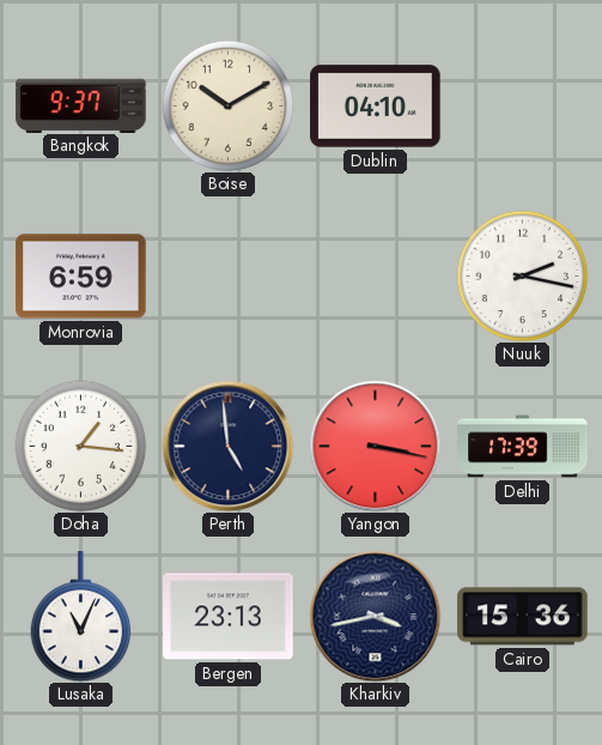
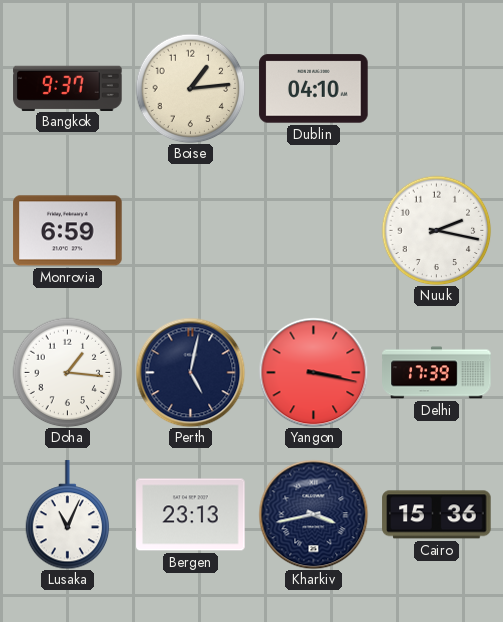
Boise: 10:10 -> 1:14
Perth: 4:59 -> 5:02
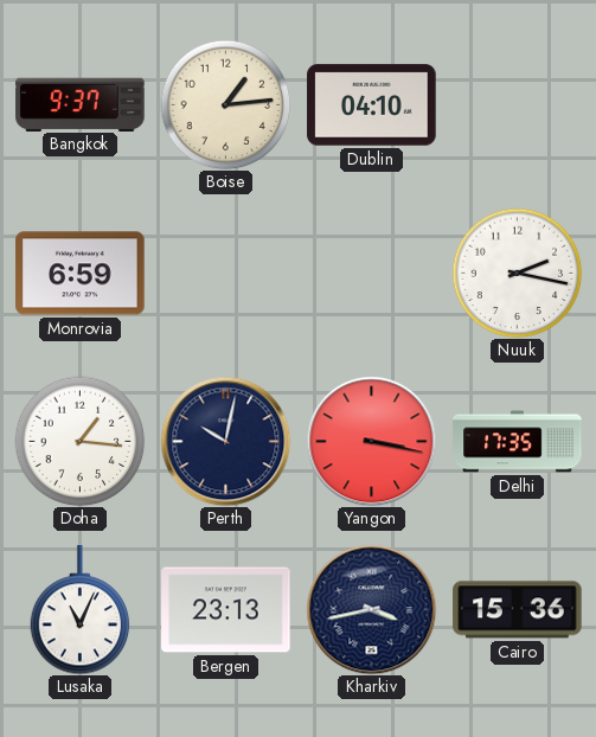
Perth: 5:02 -> 10:02
Delhi: 17:39 -> 17:35
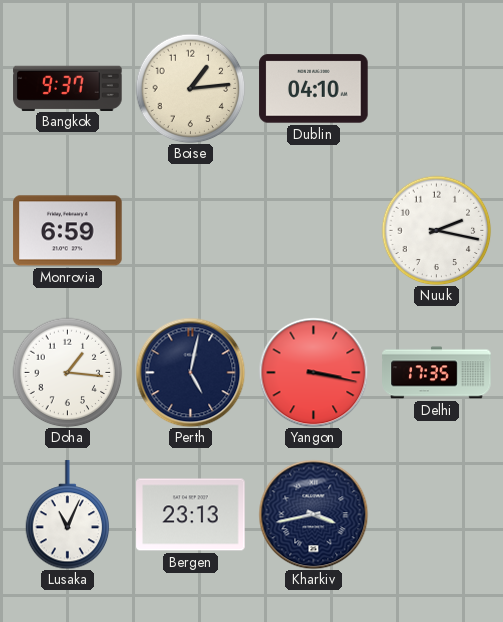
Perth: 10:02 -> 5:02
Cairo: 15:36 -> none
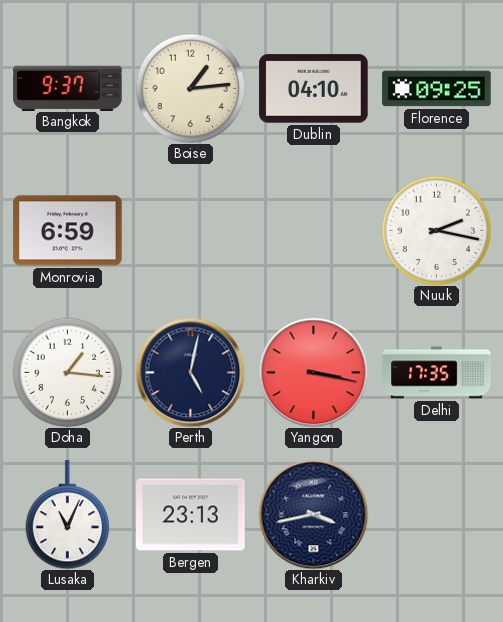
Florence: none -> 09:25
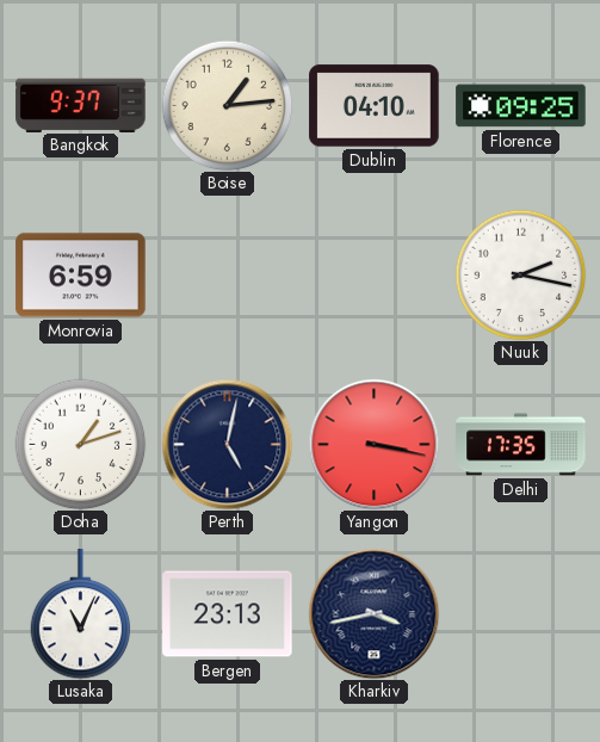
Doha: 1:16 -> 1:12
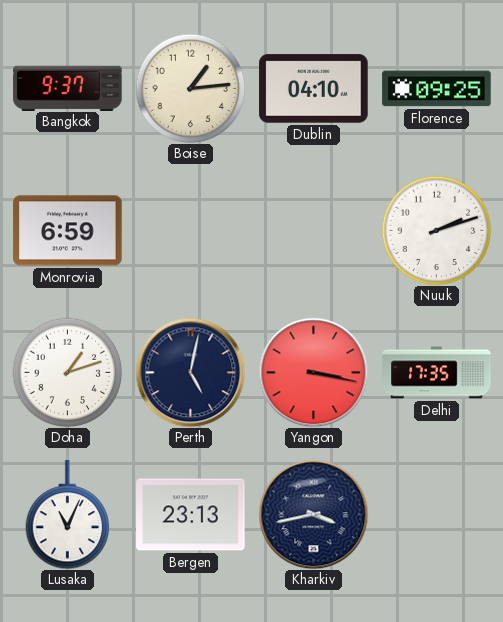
Nuuk: 2:17 -> 2:12
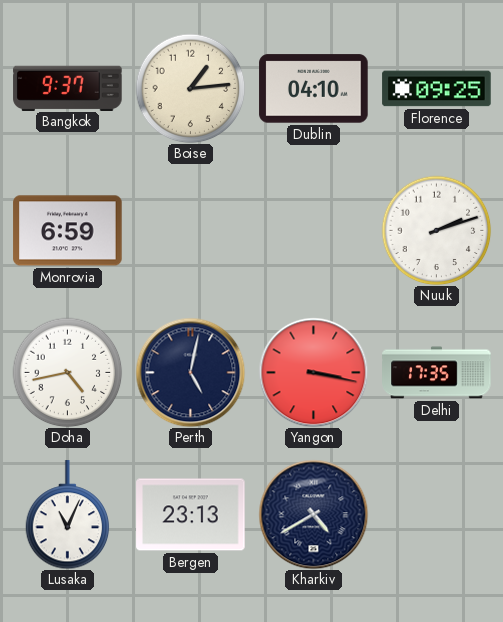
Doha: 1:12 -> 4:43
Kharkiv: 3:43 -> 4:40
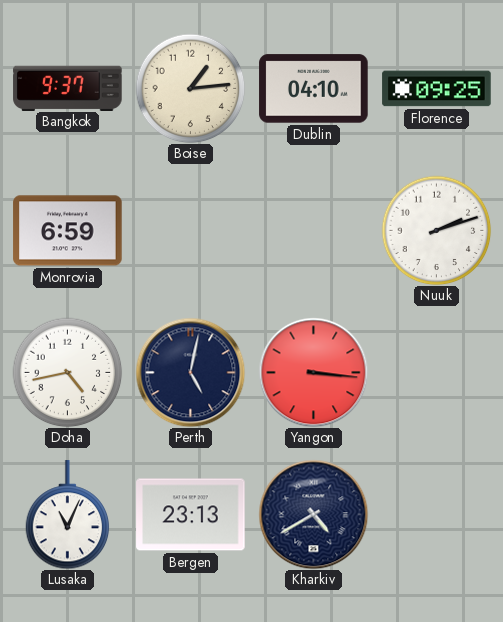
Yangon: 3:17 -> 3:16
Delhi: 17:35 -> none
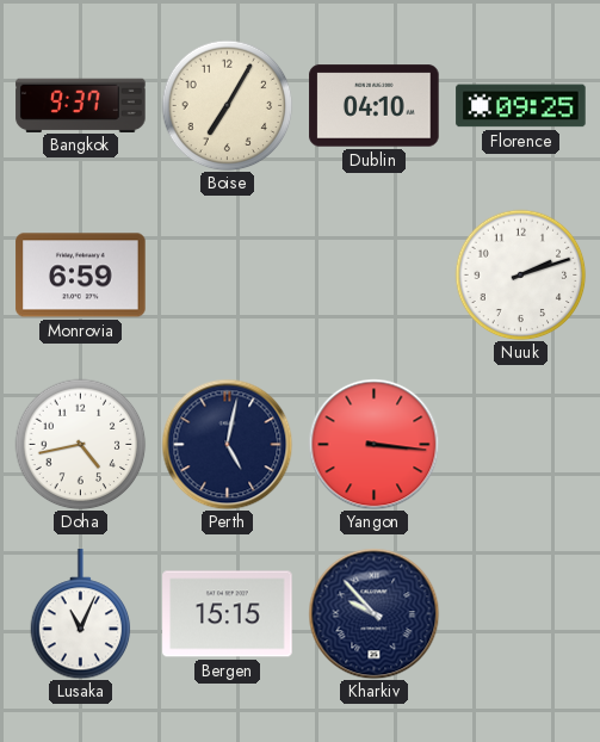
Boise: 1:14 -> 7:05
Bergen: 23:13 -> 15:15
Kharkiv: 4:40 -> 9:53
